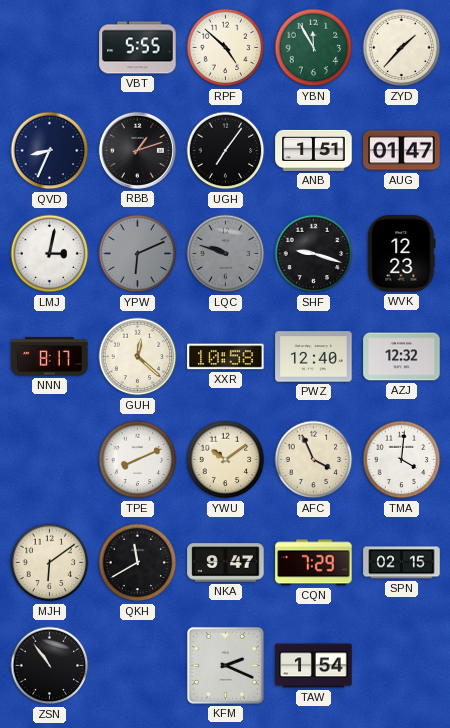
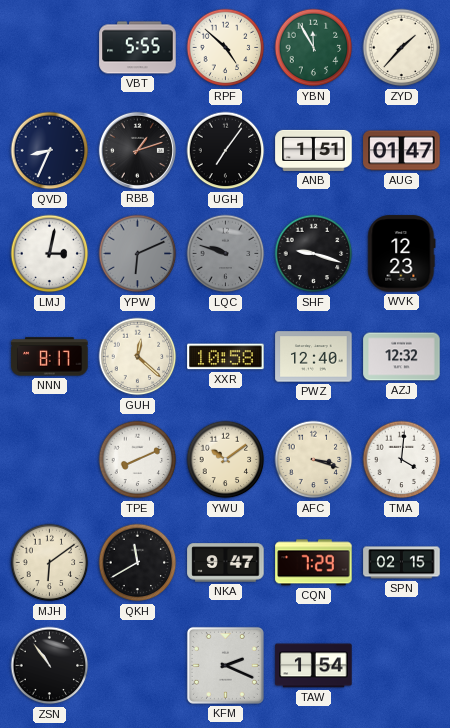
AFC: 3:56 -> 3:18
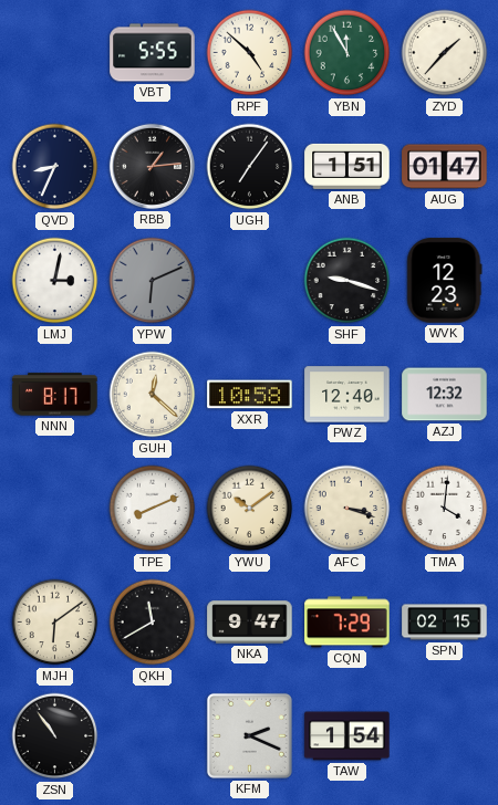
RBB: 1:12 -> 1:14
LQC: 9:48 -> none
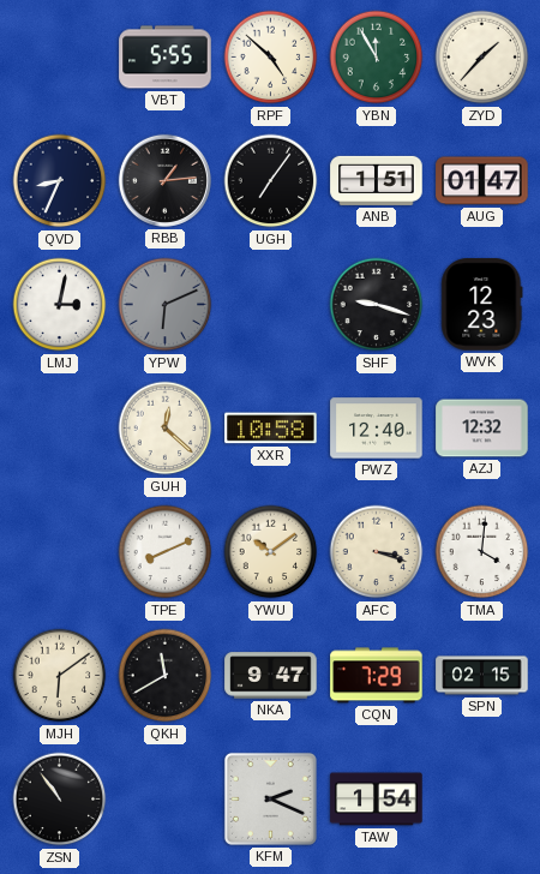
NNN: 8:17 -> none
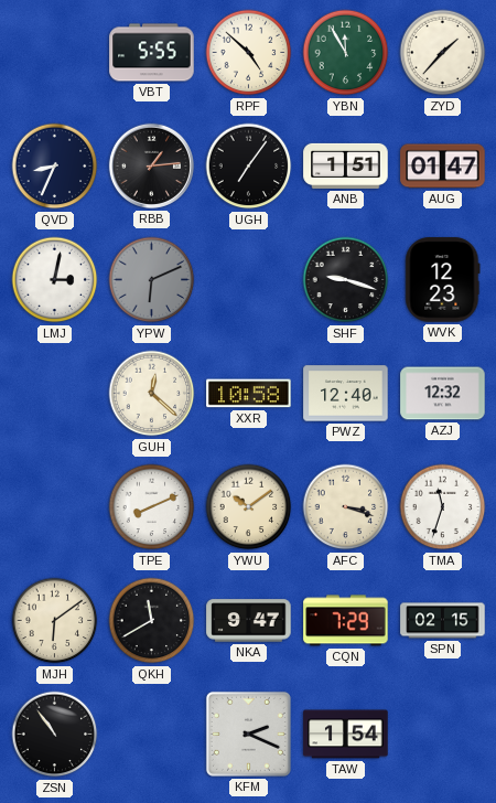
TMA: 4:01 -> 11:33
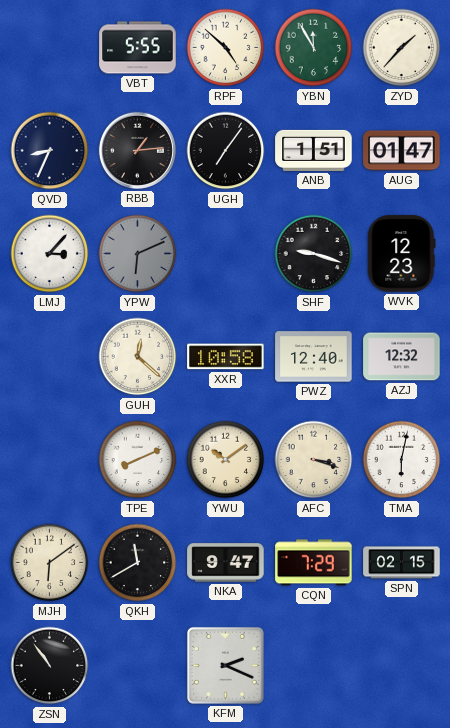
LMJ: 3:02 -> 3:07
TMA: 11:33 -> 6:02
TAW: 1:54 -> none
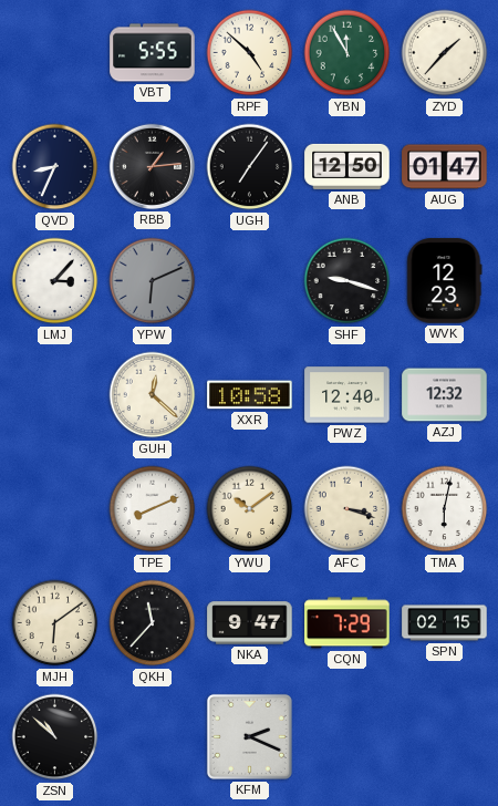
ANB: 1:51 -> 12:50
QKH: 11:40 -> 11:37
ZSN: 10:54 -> 10:52
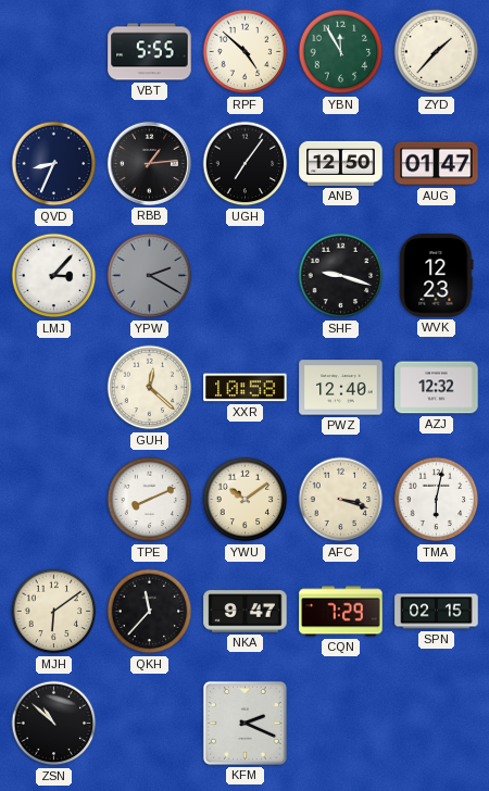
YPW: 6:11 -> 2:20
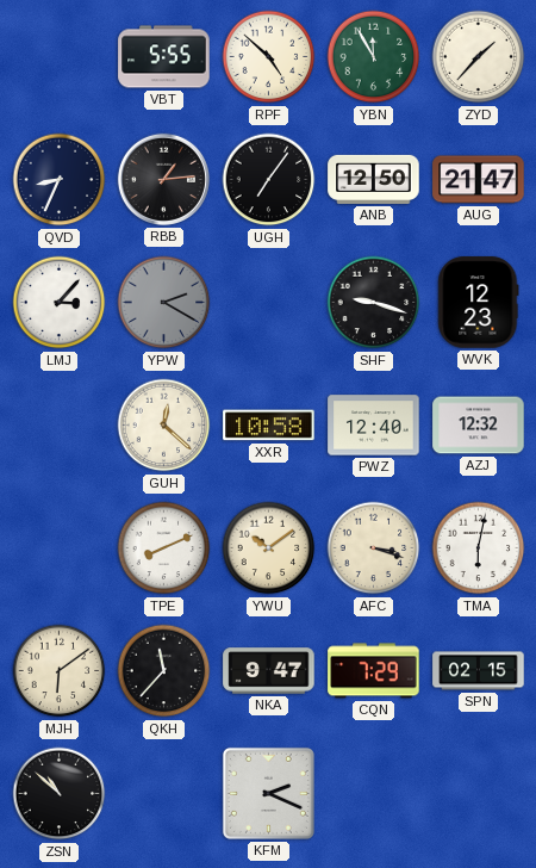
AUG: 01:47 -> 21:47
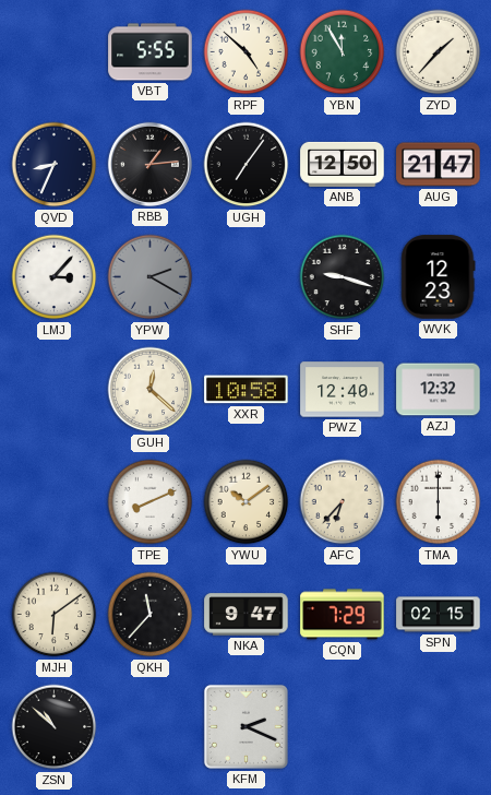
AFC: 3:18 -> 6:37
TMA: 6:02 -> 6:00
